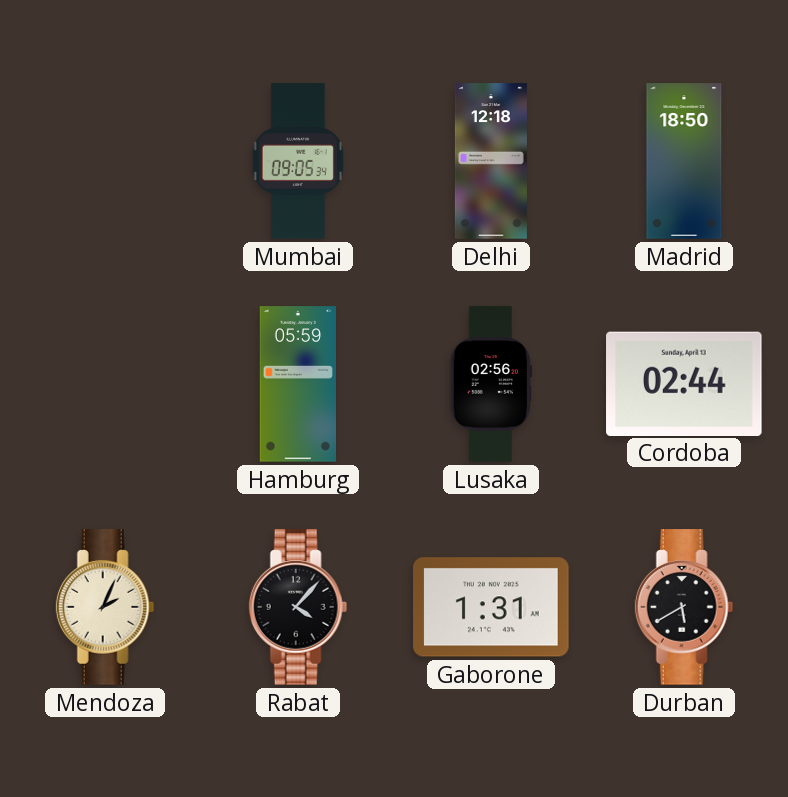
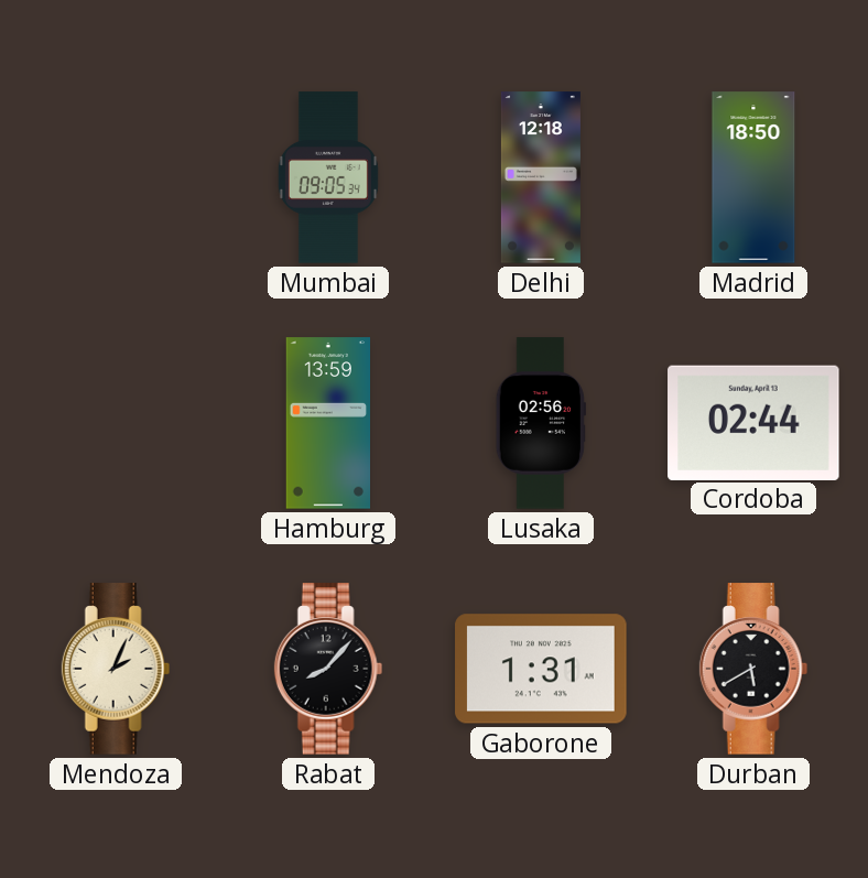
Hamburg: 05:59 -> 13:59
Rabat: 4:07 -> 8:07
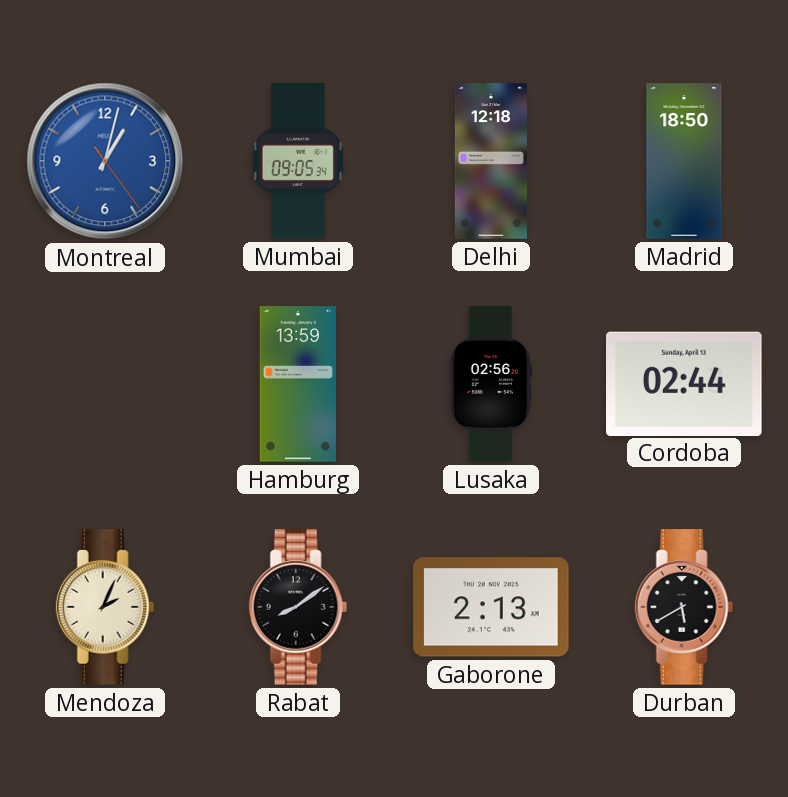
Montreal: none -> 1:02
Rabat: 8:07 -> 8:09
Gaborone: 1:31 -> 2:13
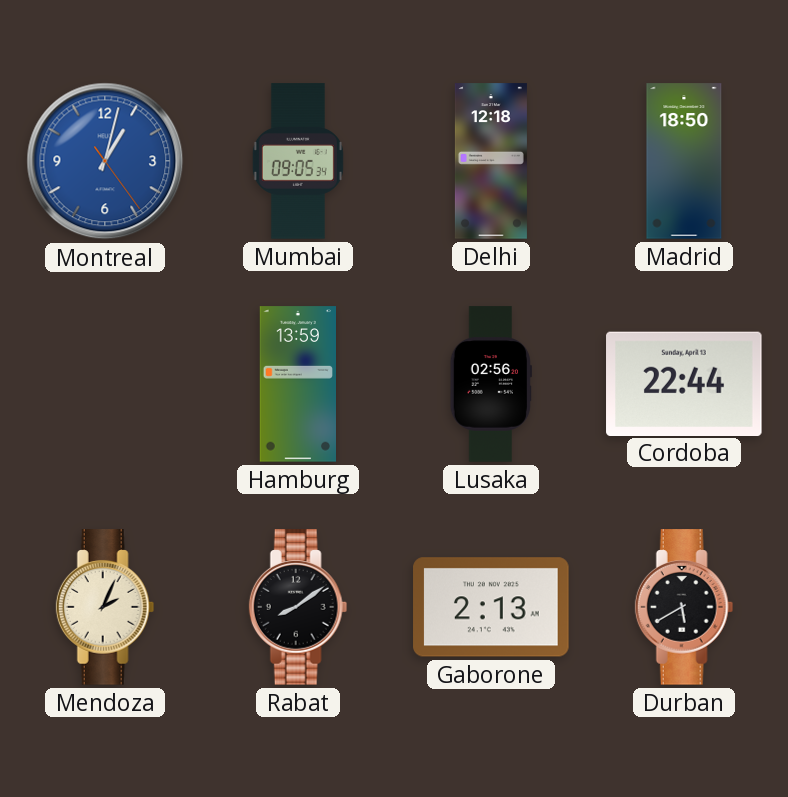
Cordoba: 02:44 -> 22:44
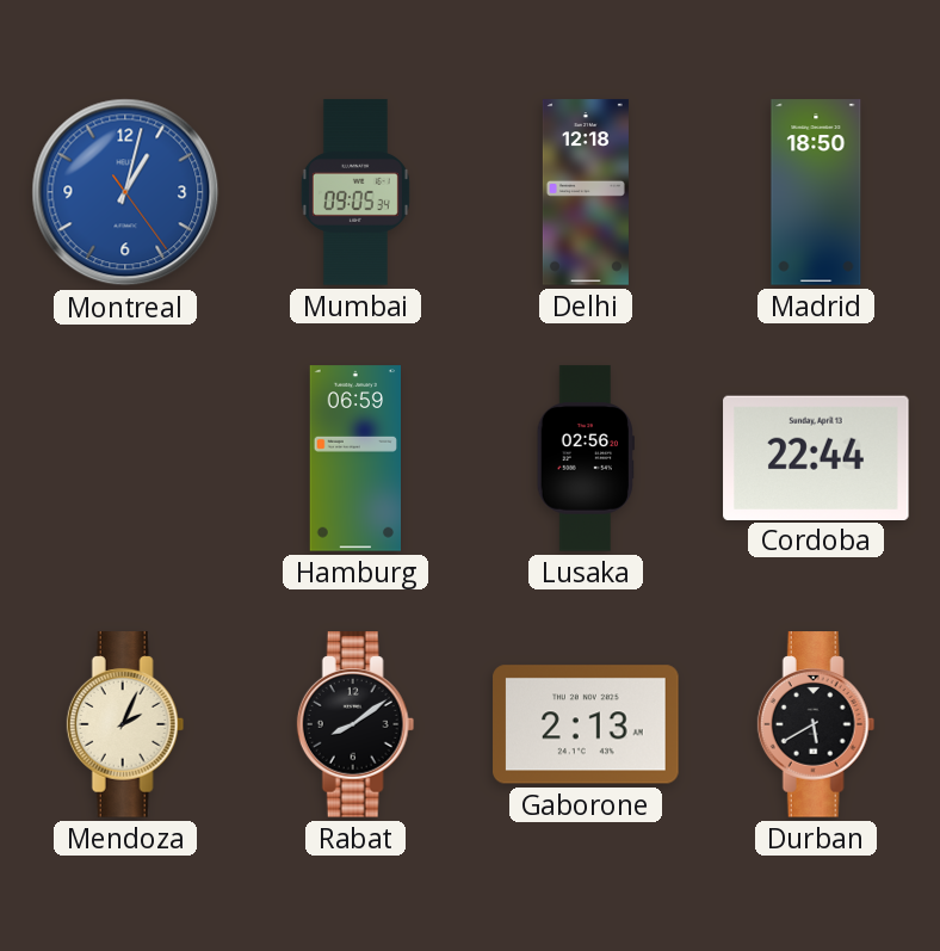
Hamburg: 13:59 -> 06:59
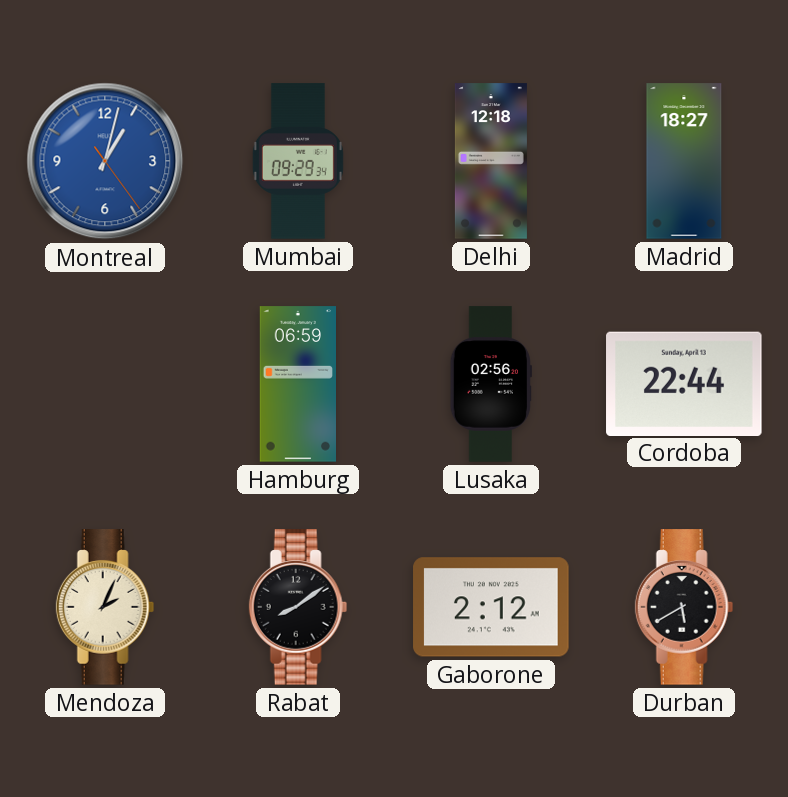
Mumbai: 09:05 -> 09:29
Madrid: 18:50 -> 18:27
Gaborone: 2:13 -> 2:12
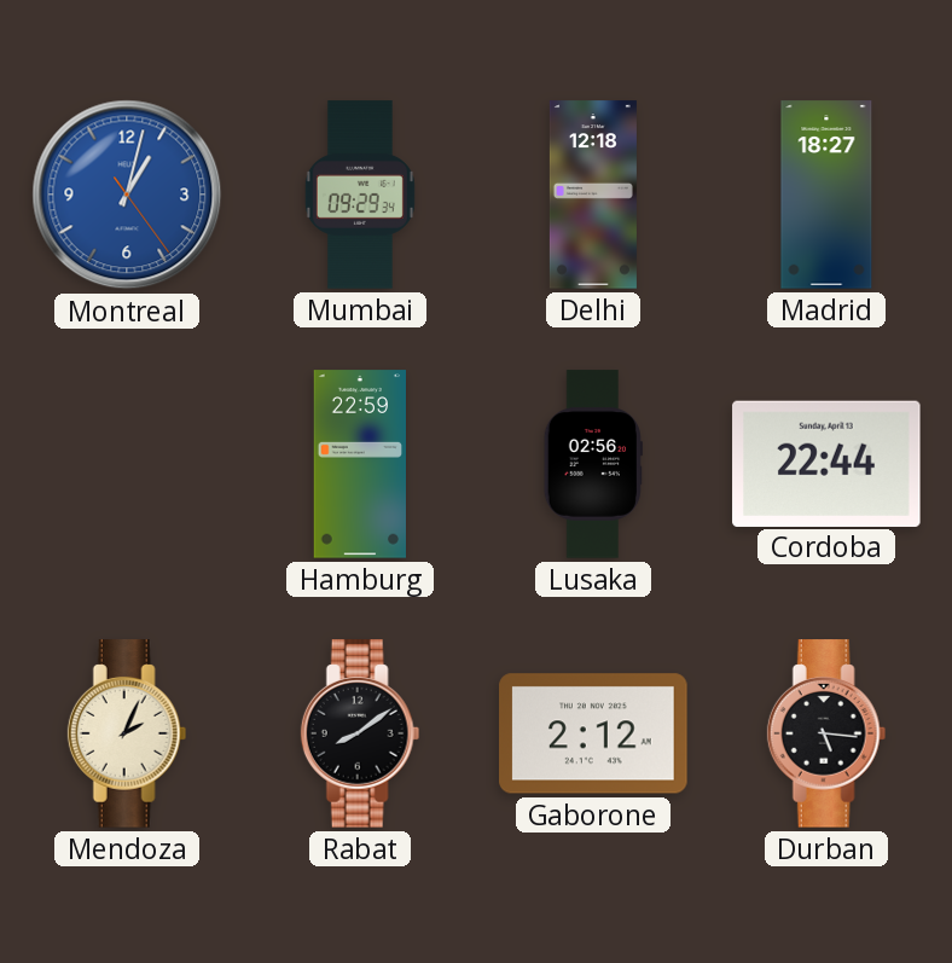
Hamburg: 06:59 -> 22:59
Durban: 5:40 -> 5:16
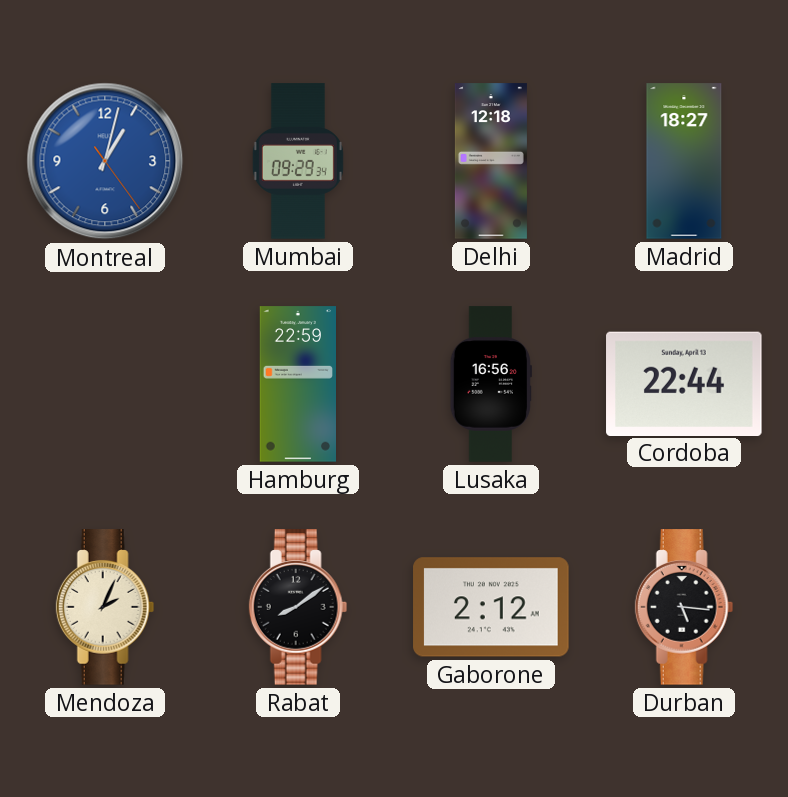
Lusaka: 02:56 -> 16:56
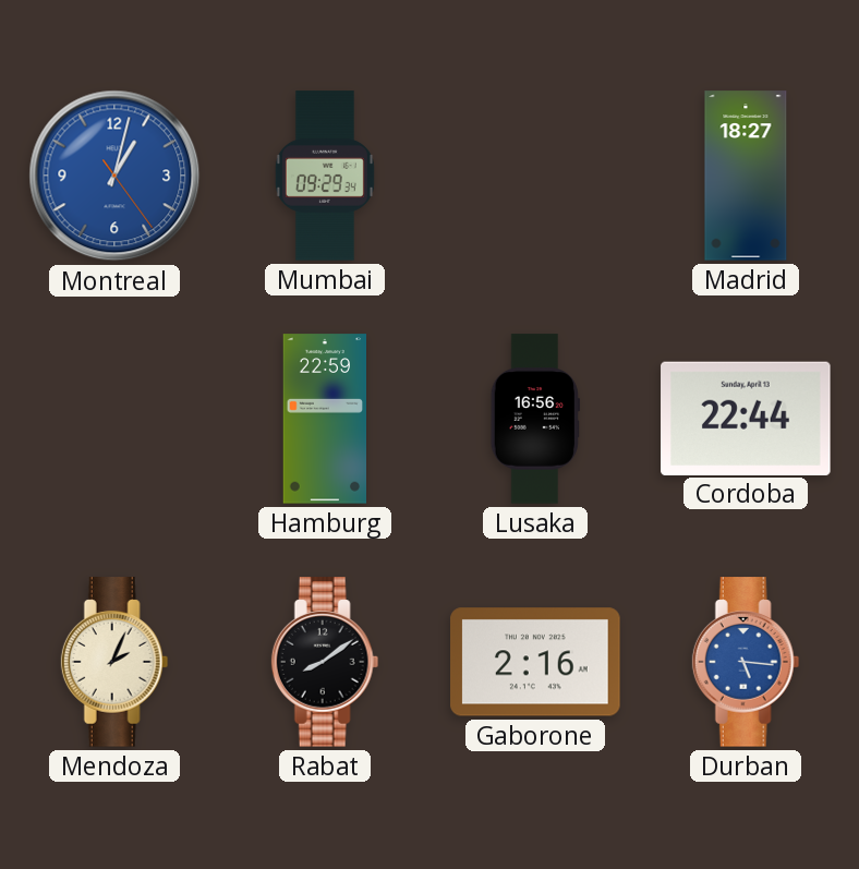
Delhi: 12:18 -> none
Gaborone: 2:12 -> 2:16
Durban dial: black -> blue
